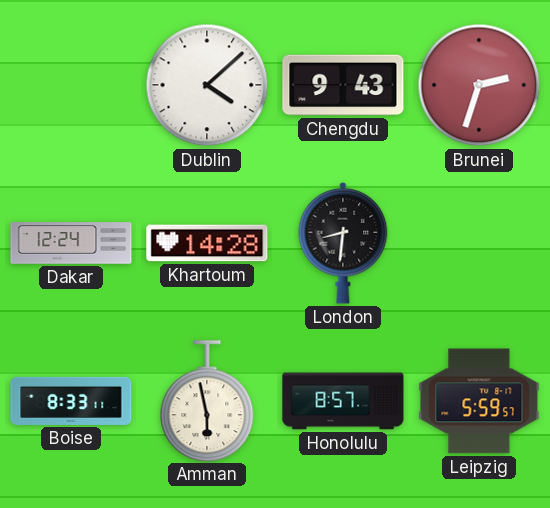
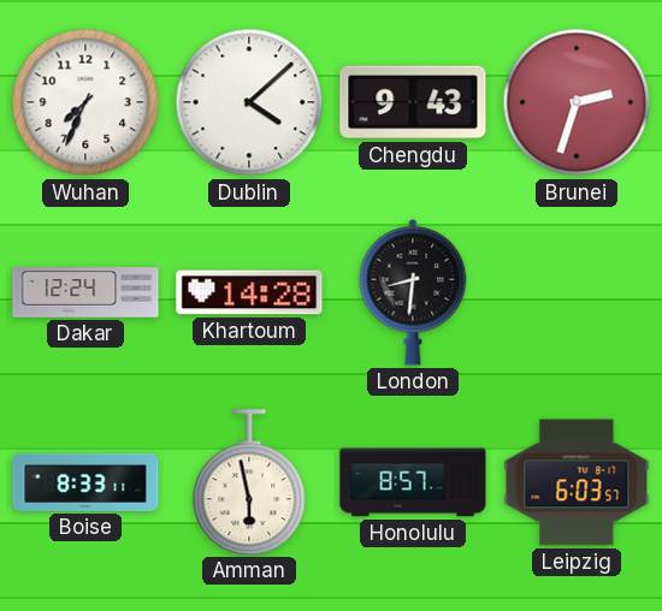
Wuhan: none -> 7:34
Leipzig: 5:59 -> 6:03
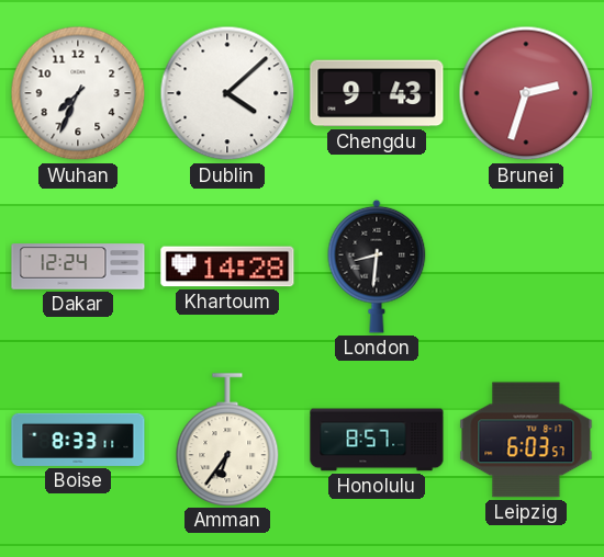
Amman: 5:58 -> 6:36
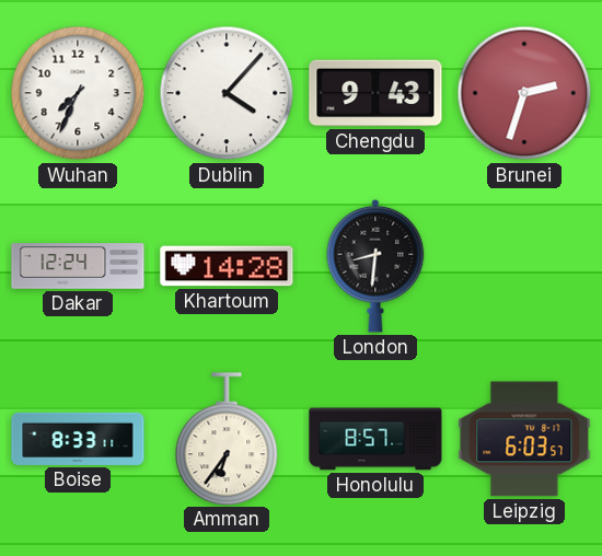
Dublin: 4:08 -> 4:07
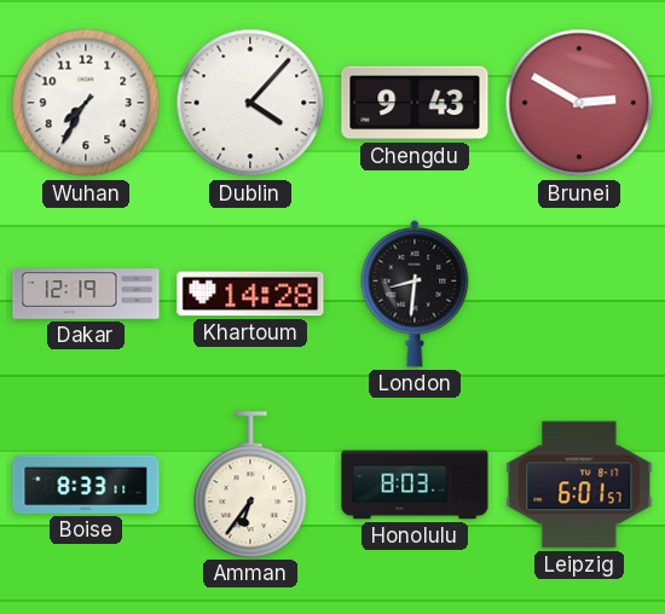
Wuhan: 7:34 -> 7:35
Brunei: 2:33 -> 2:50
Dakar: 12:24 -> 12:19
Honolulu: 8:57 -> 8:03
Leipzig: 6:03 -> 6:01
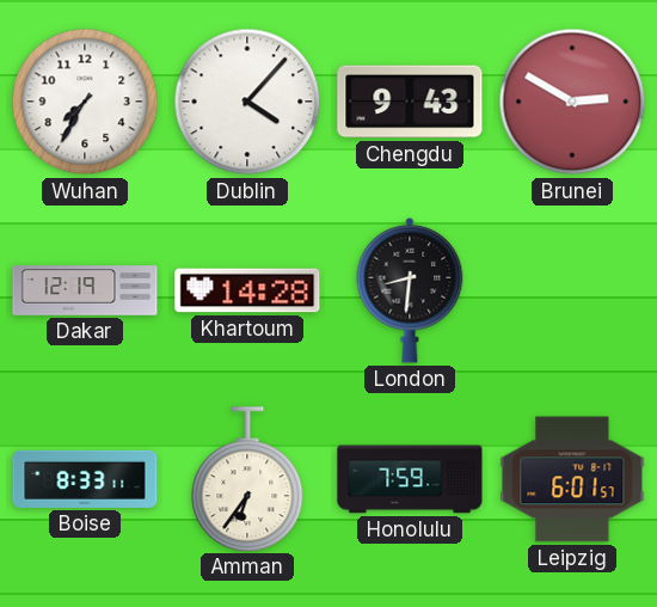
Honolulu: 8:03 -> 7:59
